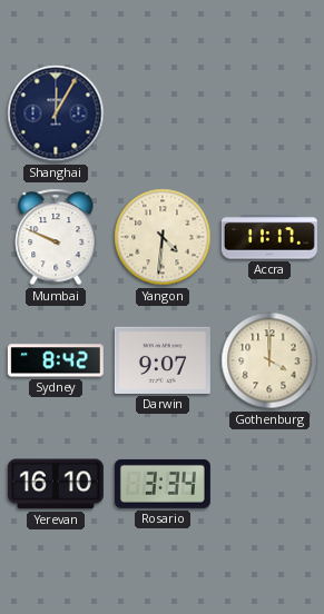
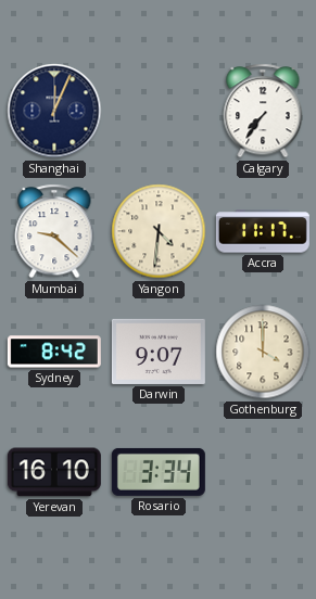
Shanghai: 12:05 -> 12:04
Calgary: none -> 7:36
Mumbai: 9:49 -> 9:22
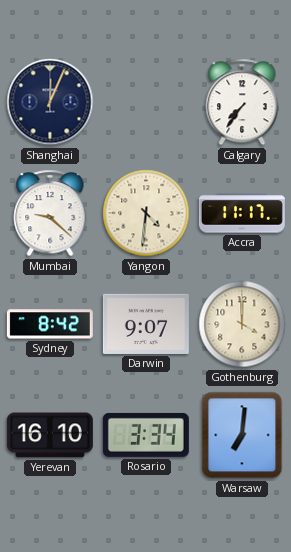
Warsaw: none -> 7:01
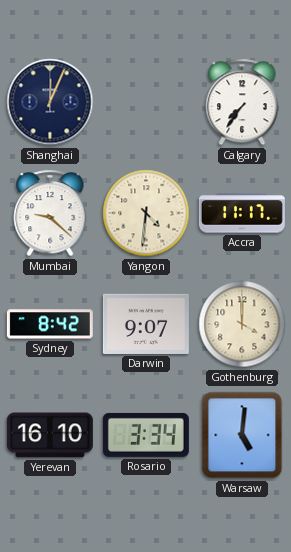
Warsaw: 7:01 -> 5:01
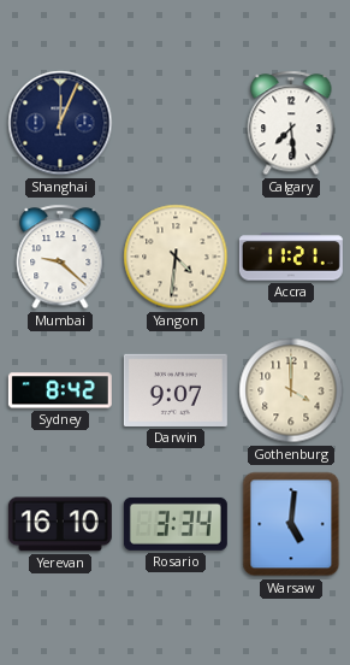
Calgary: 7:36 -> 7:29
Accra: 11:17 -> 11:21
